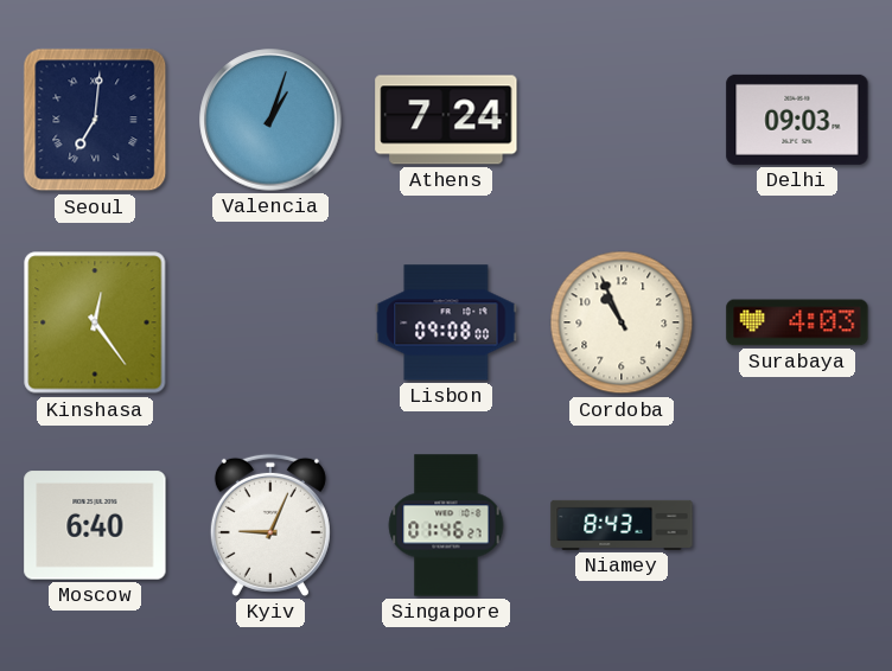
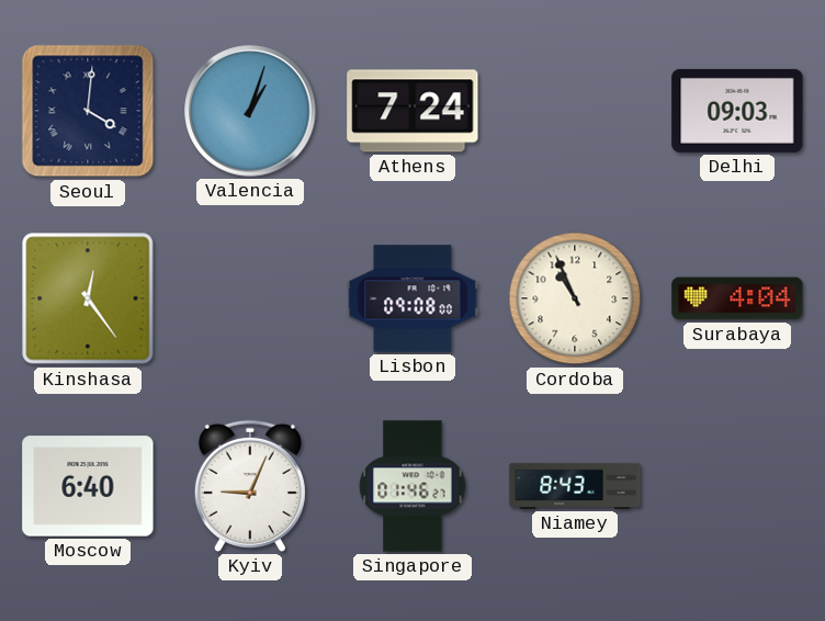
Seoul: 7:01 -> 4:01
Surabaya: 4:03 -> 4:04
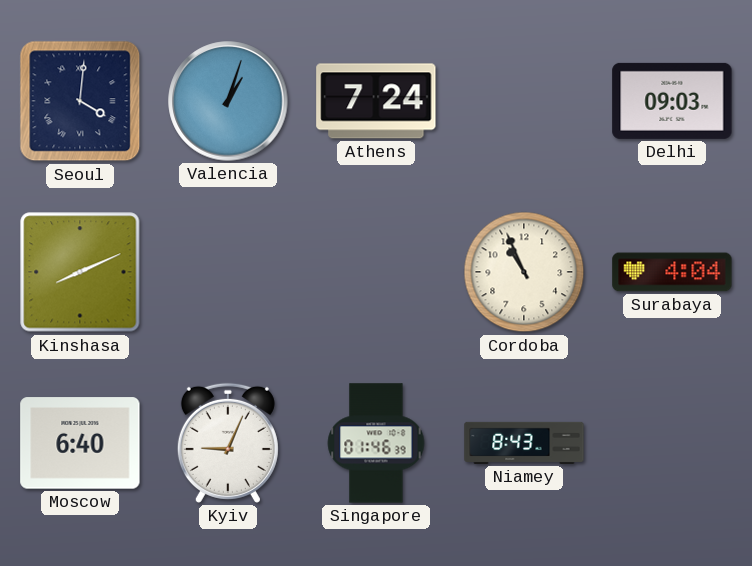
Kinshasa: 12:24 -> 8:11
Lisbon: 09:08 -> none
Singapore: 01:46:27 -> 01:46:39
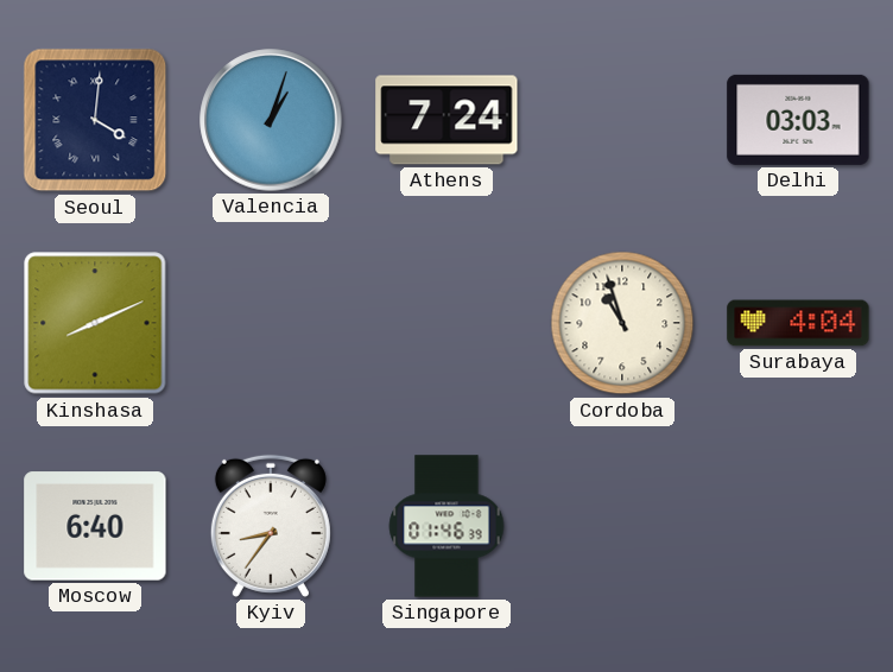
Delhi: 09:03 -> 03:03
Cordoba: 10:56 -> 10:57
Kyiv: 9:04 -> 8:36
Niamey: 8:43 -> none
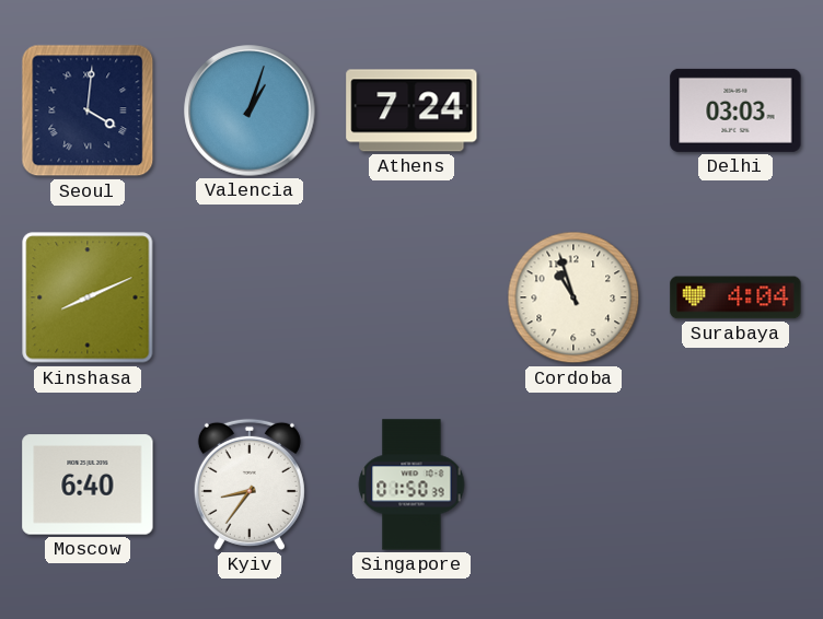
Singapore: 01:46 -> 01:50
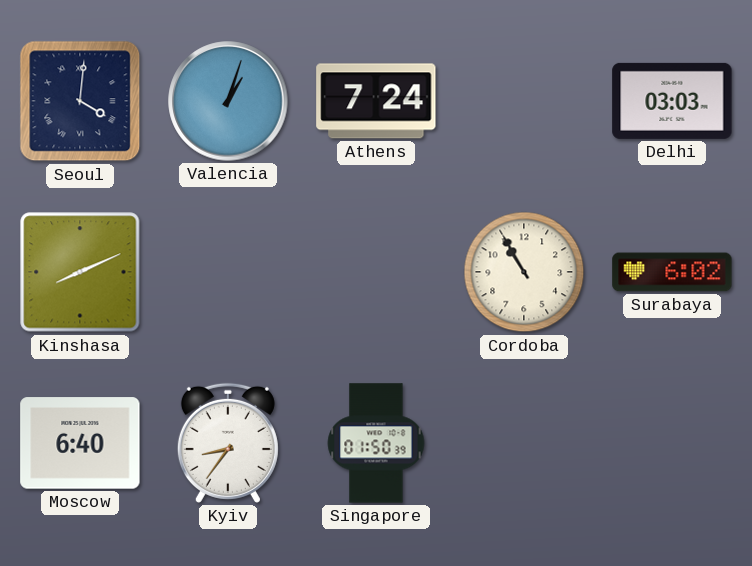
Cordoba: 10:57 -> 10:55
Surabaya: 4:04 -> 6:02
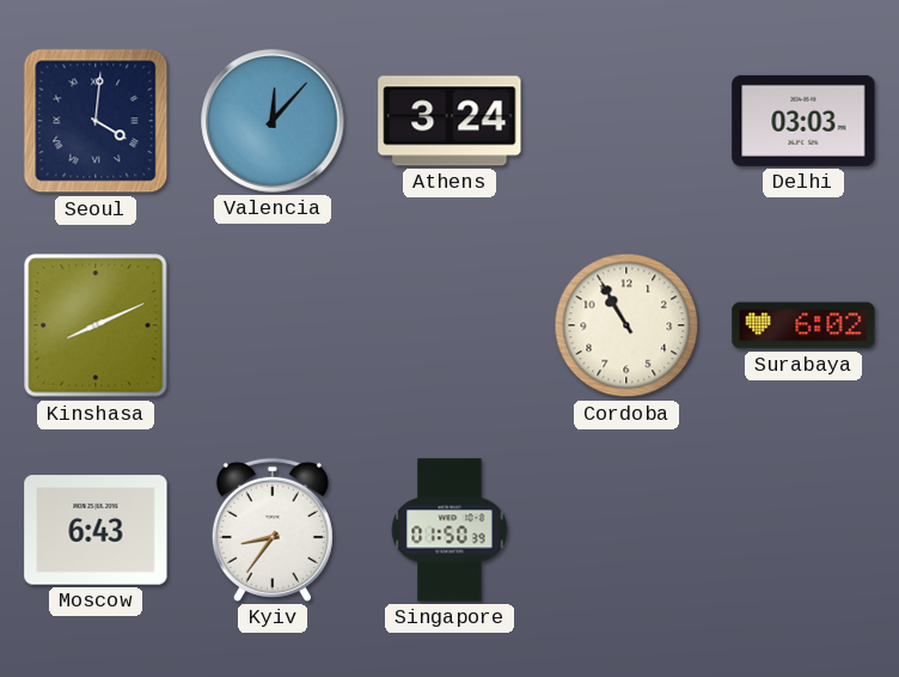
Valencia: 1:03 -> 12:07
Athens: 7:24 -> 3:24
Moscow: 6:40 -> 6:43
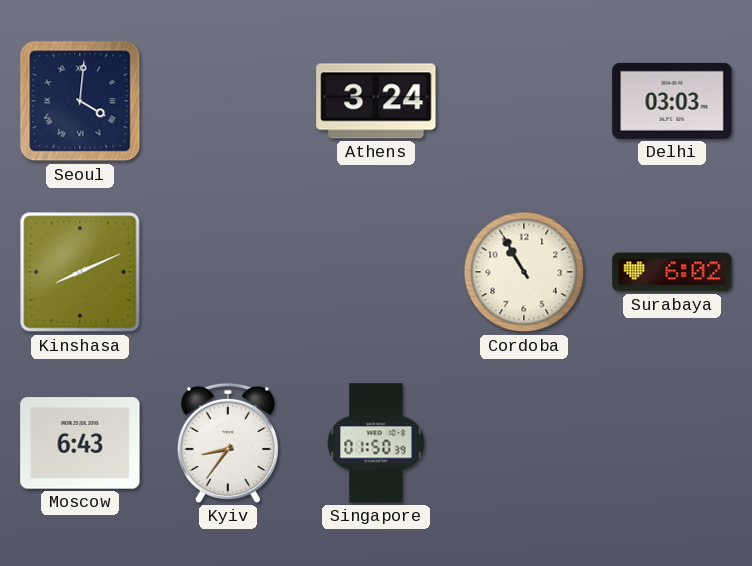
Valencia: 12:07 -> none
